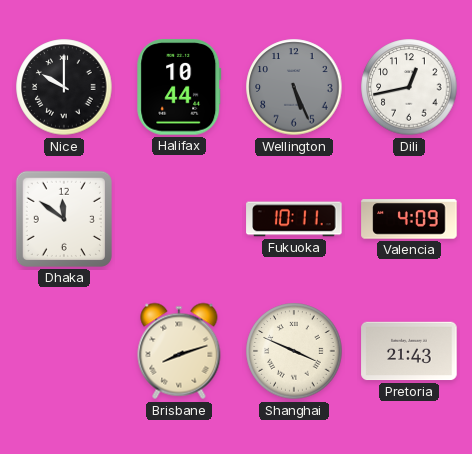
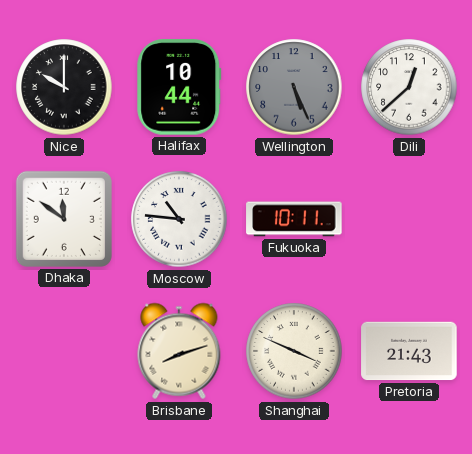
Dili: 12:43 -> 12:38
Moscow: none -> 10:46
Valencia: 4:09 -> none
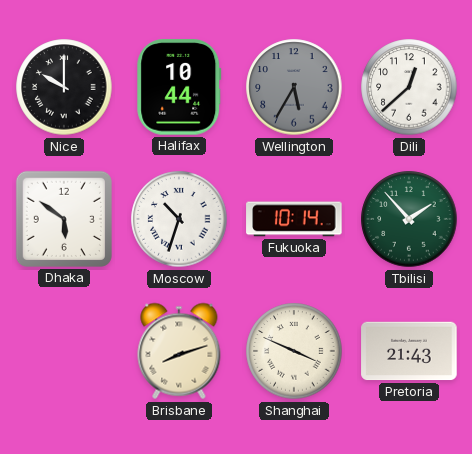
Wellington: 5:26 -> 5:35
Dhaka: 11:51 -> 5:51
Moscow: 10:46 -> 10:33
Fukuoka: 10:11 -> 10:14
Tbilisi: none -> 1:53
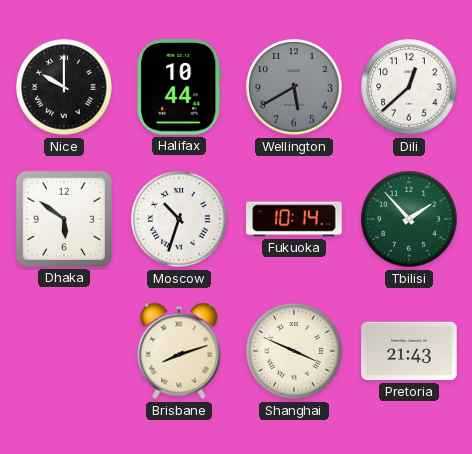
Wellington: 5:35 -> 5:40
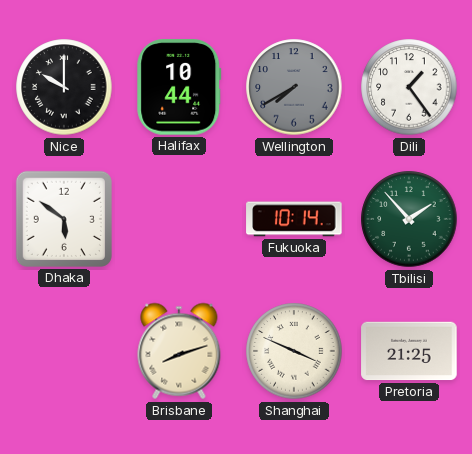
Wellington: 5:40 -> 7:40
Dili: 12:38 -> 1:24
Moscow: 10:33 -> none
Pretoria: 21:43 -> 21:25
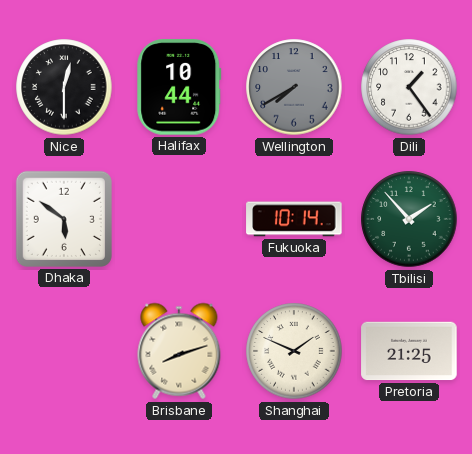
Nice: 10:00 -> 12:30
Shanghai: 3:49 -> 1:49
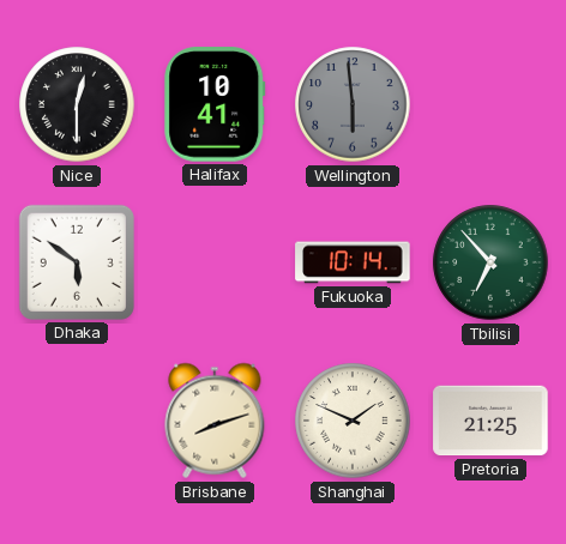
Halifax: 10:44 -> 10:41
Wellington: 7:40 -> 5:59
Dili: 1:24 -> none
Tbilisi: 1:53 -> 6:53
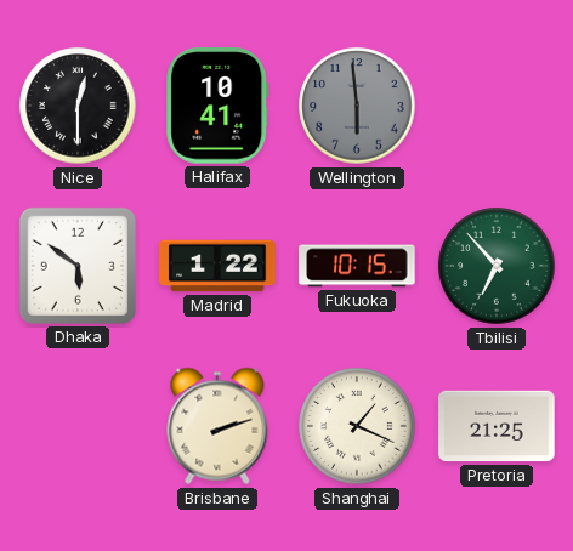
Madrid: none -> 1:22
Fukuoka: 10:14 -> 10:15
Brisbane: 8:12 -> 2:12
Shanghai: 1:49 -> 1:19
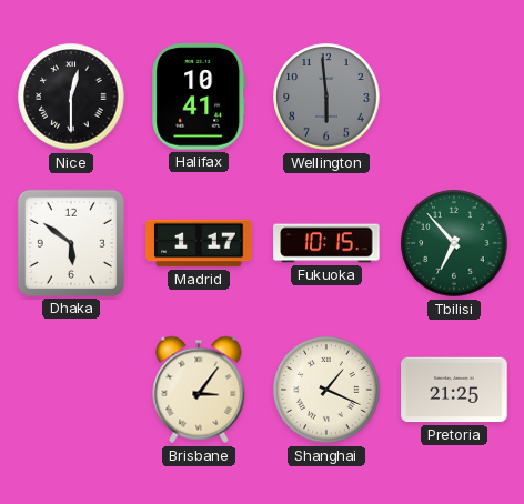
Madrid: 1:22 -> 1:17
Brisbane: 2:12 -> 3:06
